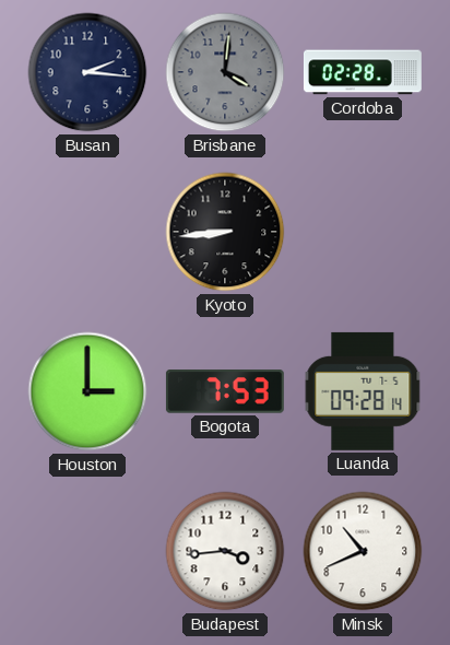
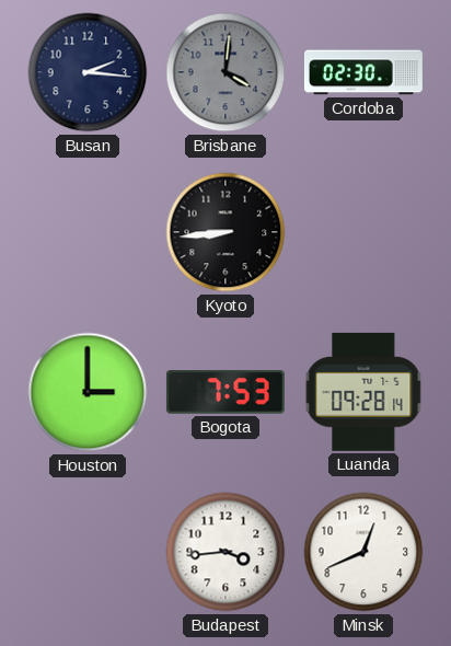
Cordoba: 02:28 -> 02:30
Minsk: 10:41 -> 12:41
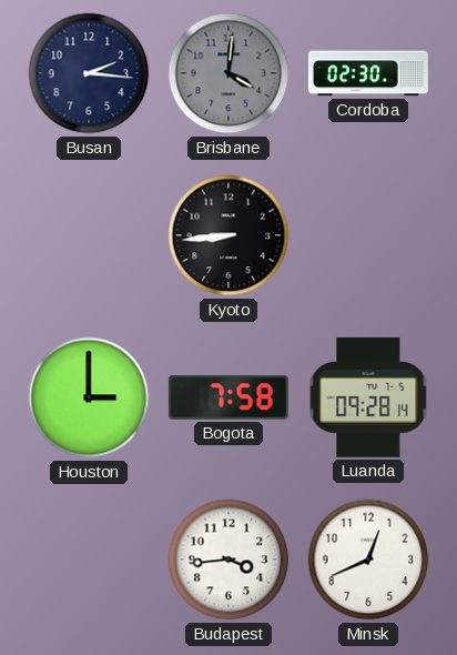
Bogota: 7:53 -> 7:58
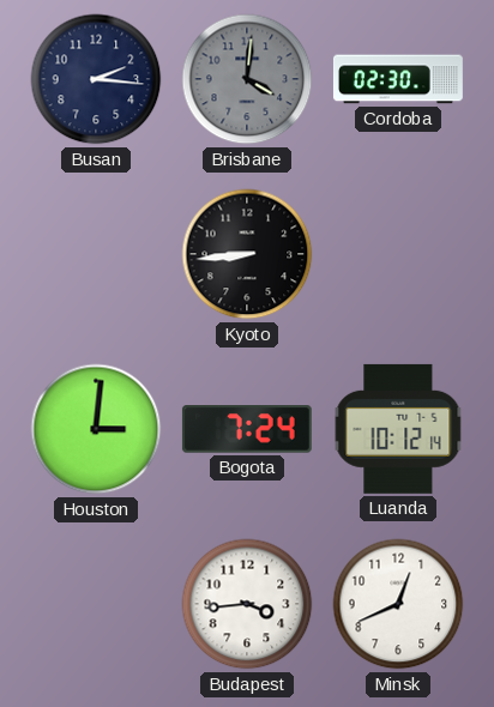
Houston: 3:00 -> 3:01
Bogota: 7:58 -> 7:24
Luanda: 09:28 -> 10:12
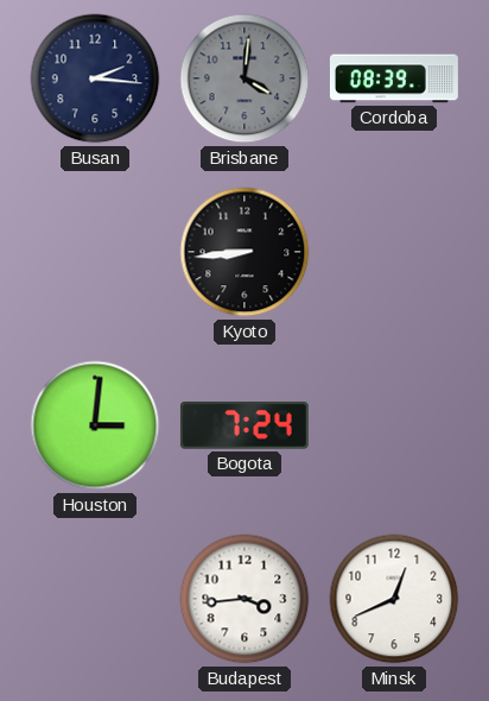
Cordoba: 02:30 -> 08:39
Luanda: 10:12 -> none
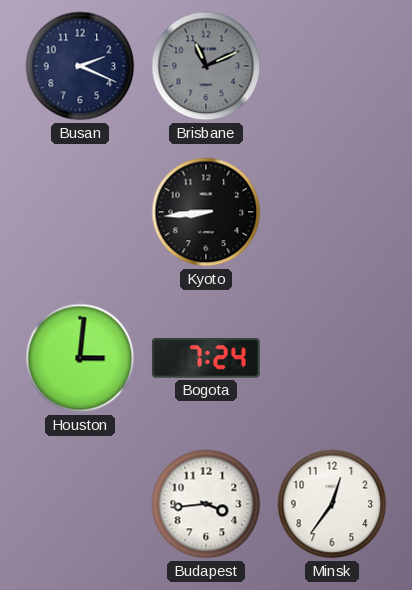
Busan: 2:16 -> 2:19
Brisbane: 4:01 -> 11:11
Cordoba: 08:39 -> none
Minsk: 12:41 -> 12:36
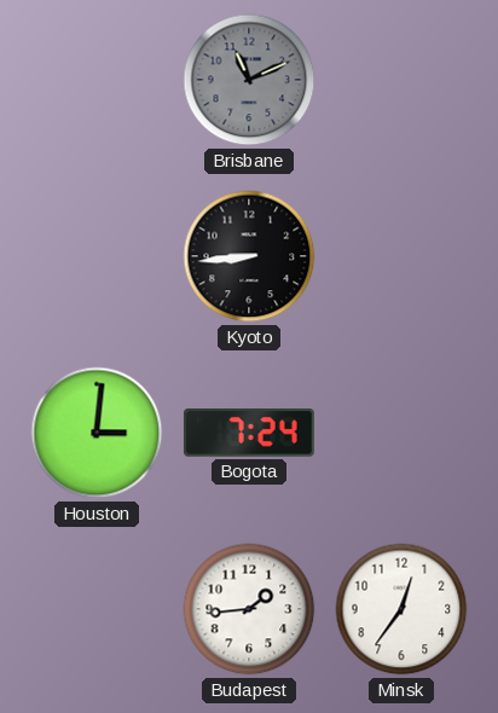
Busan: 2:19 -> none
Budapest: 3:44 -> 1:44
